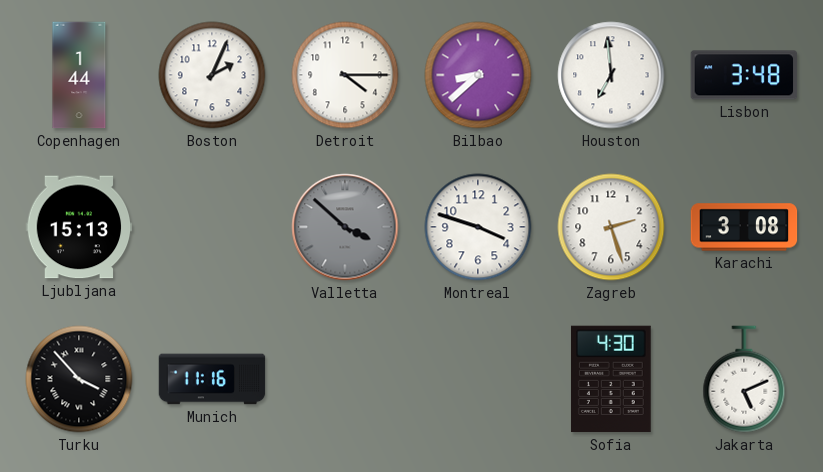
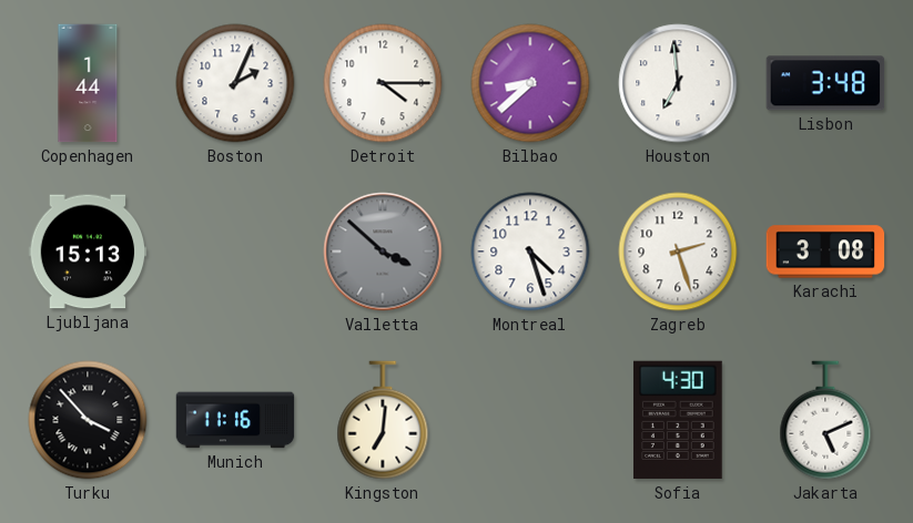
Montreal: 3:48 -> 4:27
Kingston: none -> 7:01
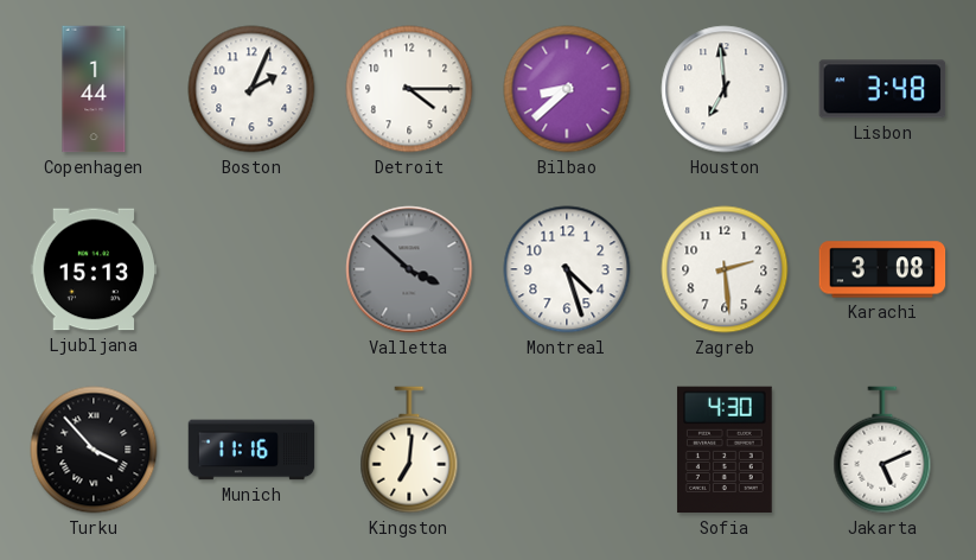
Zagreb: 2:27 -> 2:29
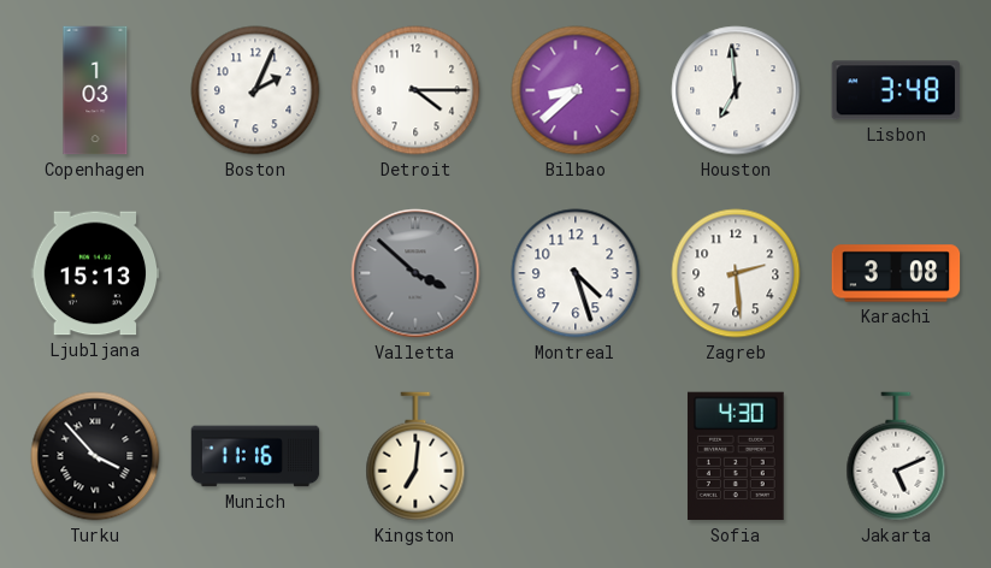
Copenhagen: 1:44 -> 1:03
